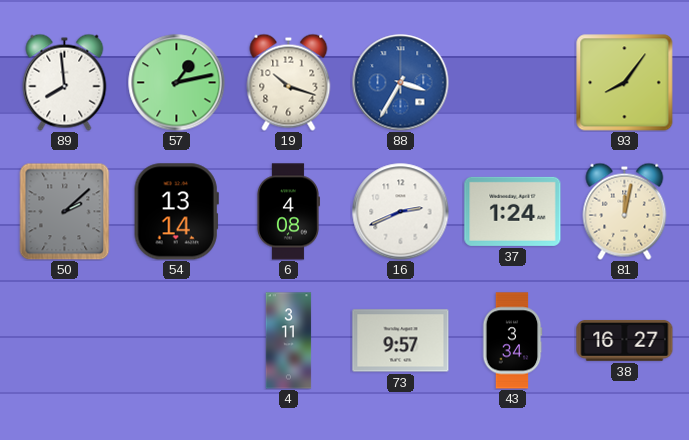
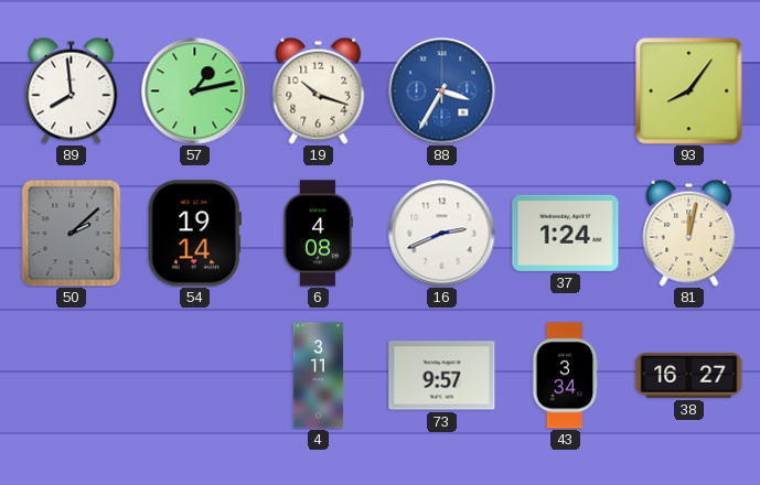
54: 13:14 -> 19:14
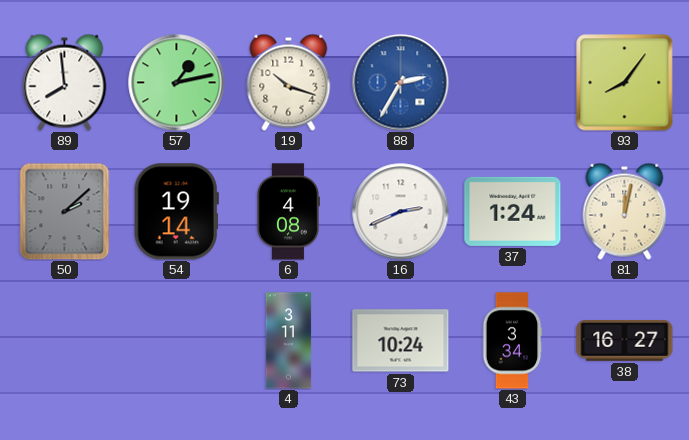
88: 3:35 -> 2:35
73: 9:57 -> 10:24
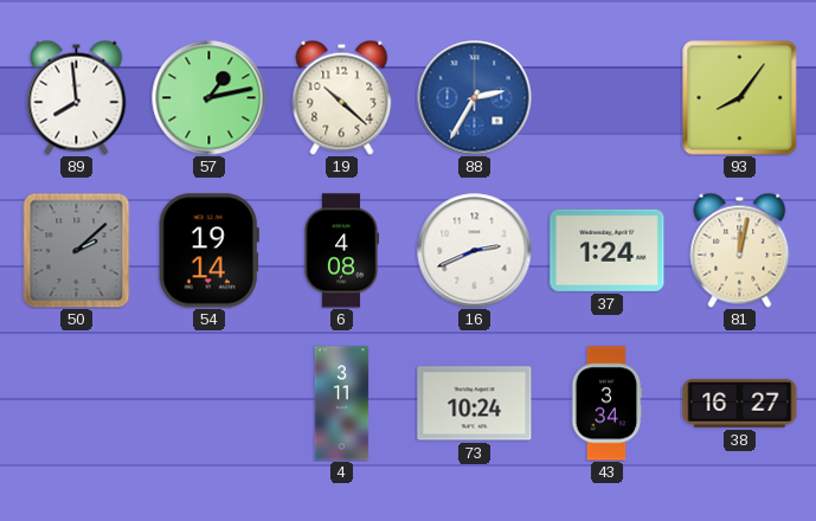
19: 10:18 -> 10:22
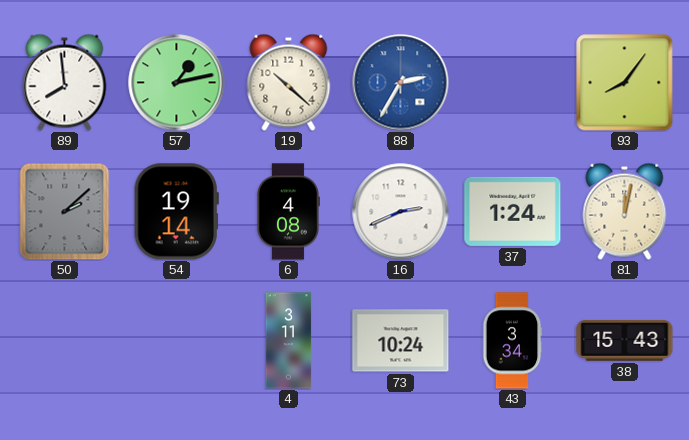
38: 16:27 -> 15:43
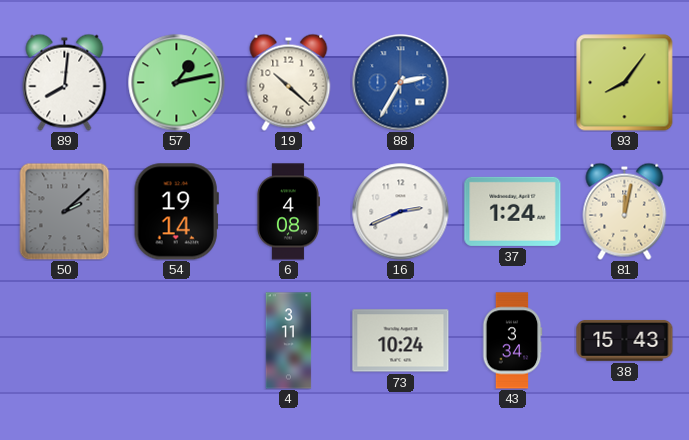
89: 7:59 -> 8:01
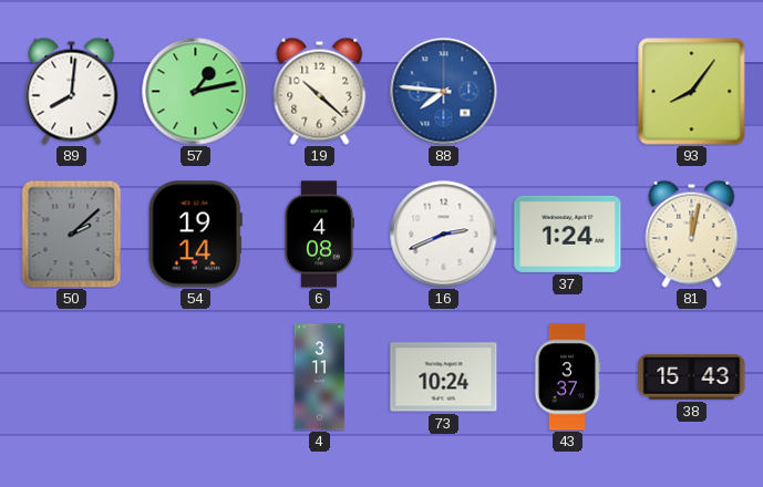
88: 2:35 -> 7:46
43: 3:34 -> 3:37
